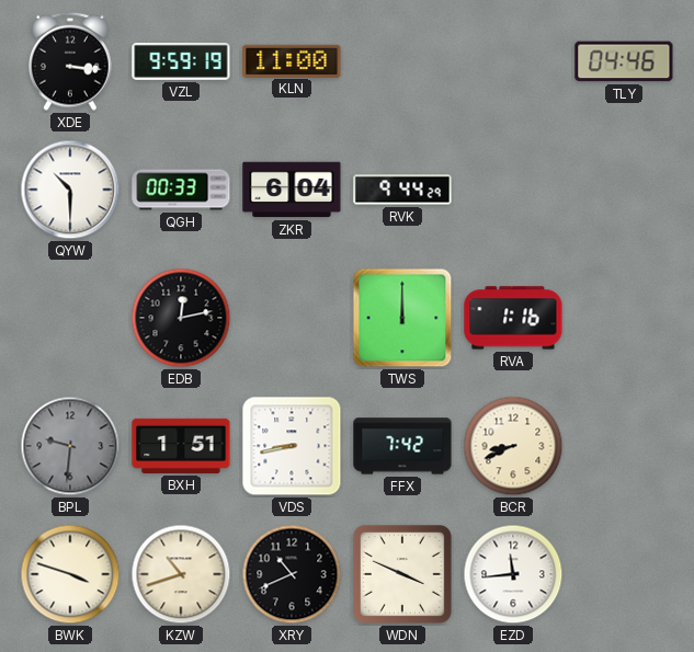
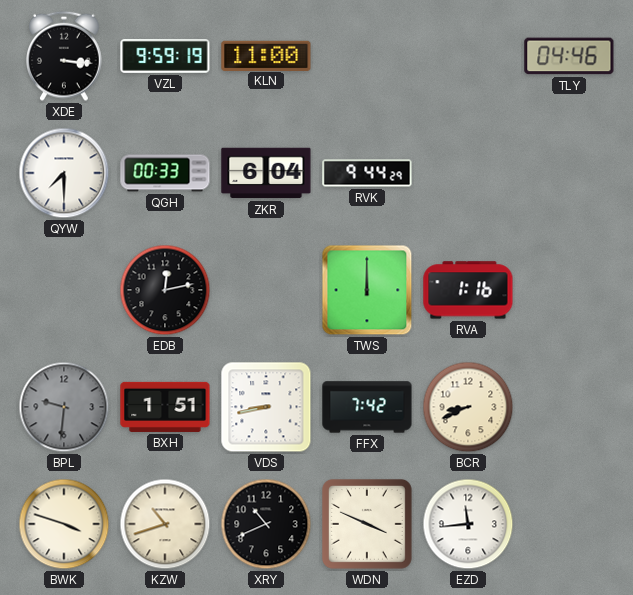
QYW: 10:30 -> 7:30
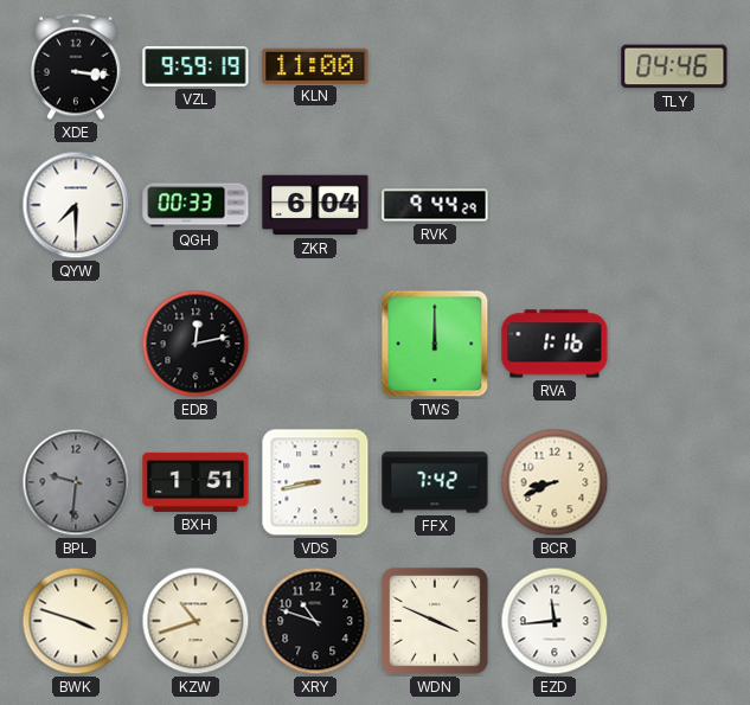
XRY: 10:41 -> 10:48
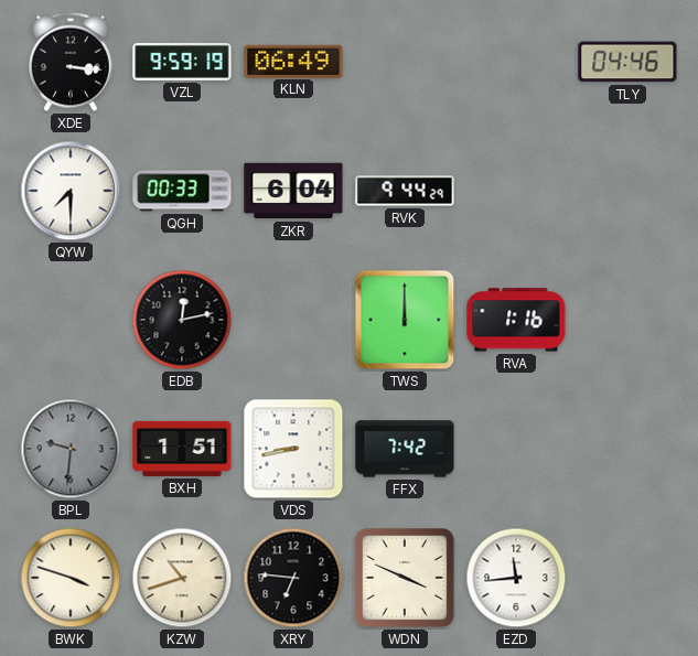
KLN: 11:00 -> 06:49
BCR: 8:41 -> none
XRY: 10:48 -> 6:46
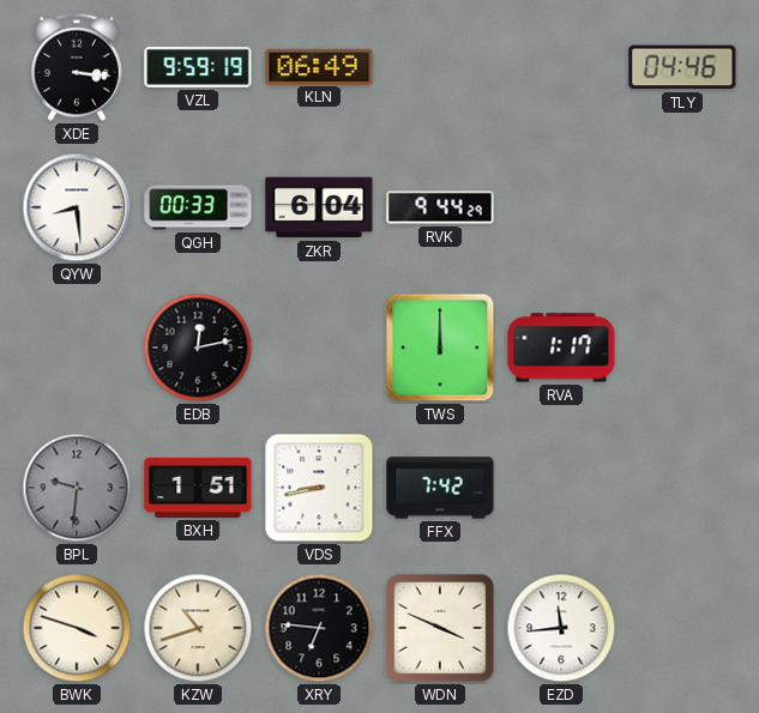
QYW: 7:30 -> 8:29
RVA: 1:16 -> 1:17
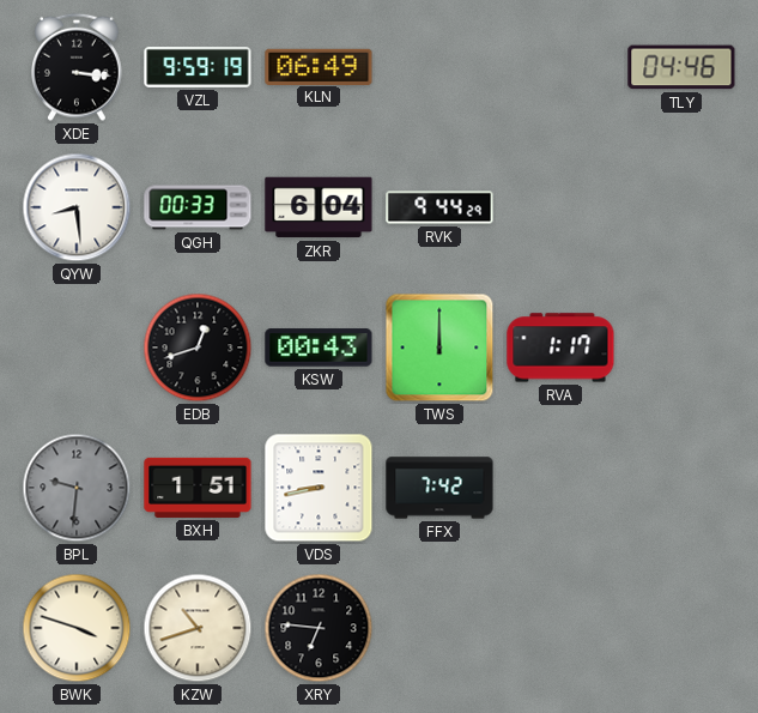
EDB: 12:13 -> 12:42
KSW: none -> 00:43
WDN: 3:49 -> none
EZD: 11:44 -> none
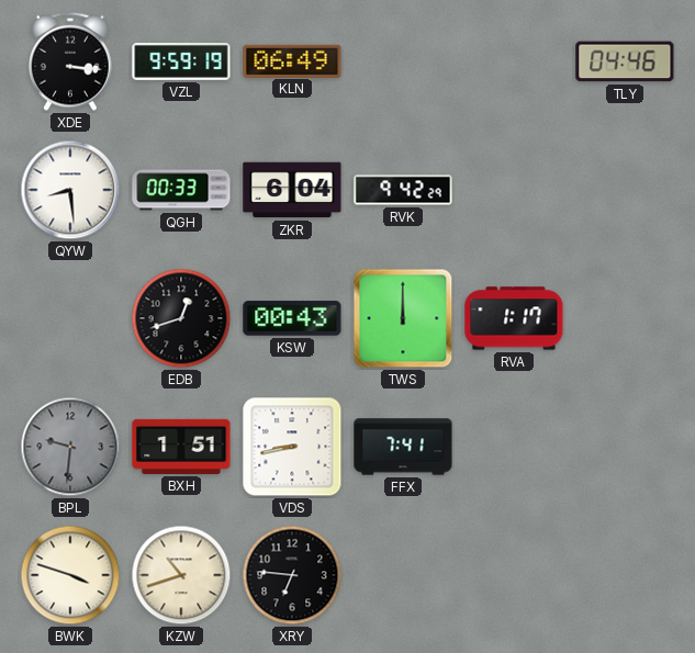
RVK: 9:44 -> 9:42
FFX: 7:42 -> 7:41
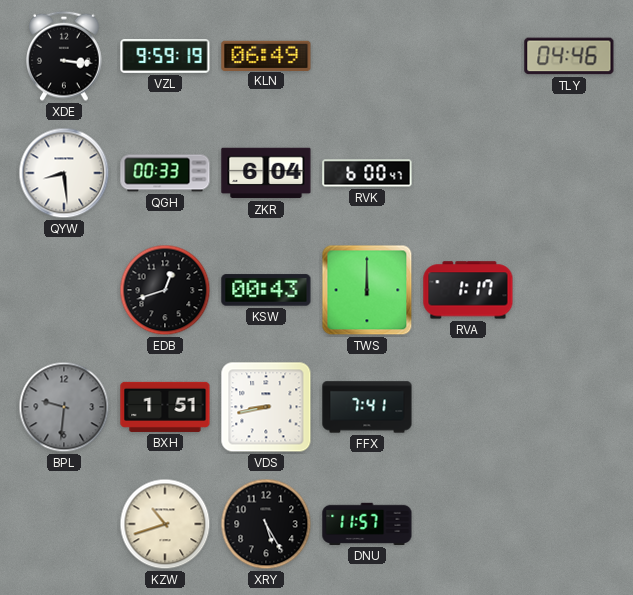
RVK: 9:42 -> 6:00
BWK: 3:48 -> none
XRY: 6:46 -> 5:25
DNU: none -> 11:57
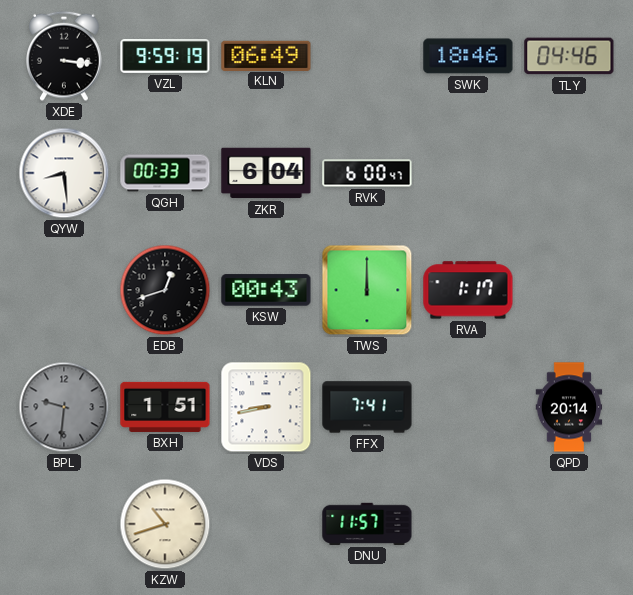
SWK: none -> 18:46
QPD: none -> 20:14
XRY: 5:25 -> none
